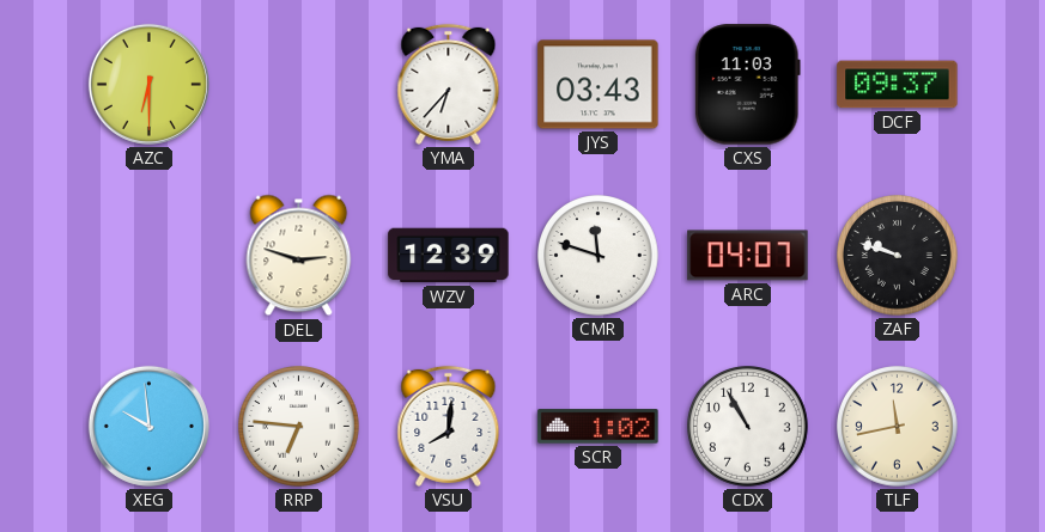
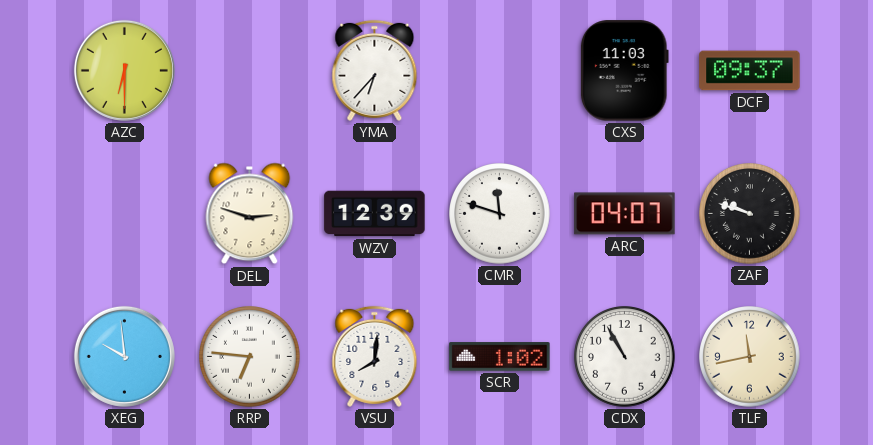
JYS: 03:43 -> none
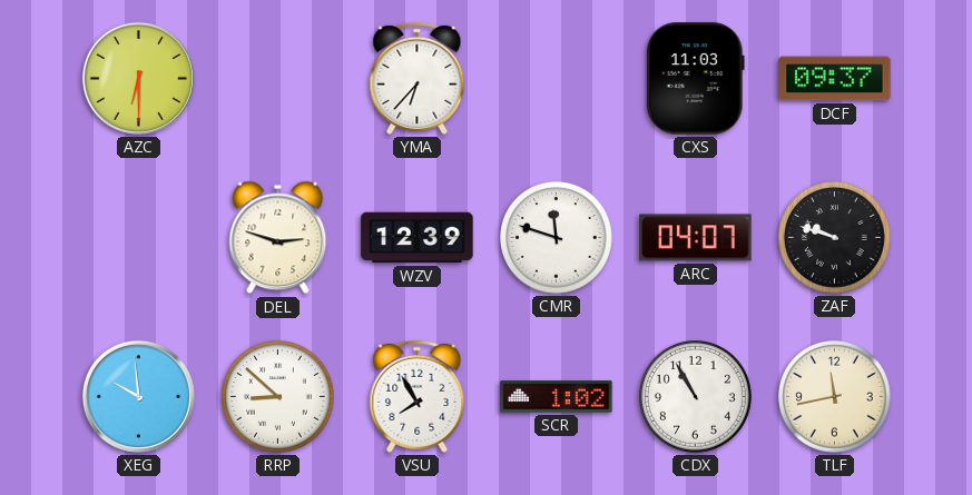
RRP: 6:46 -> 8:52
VSU: 8:01 -> 7:55
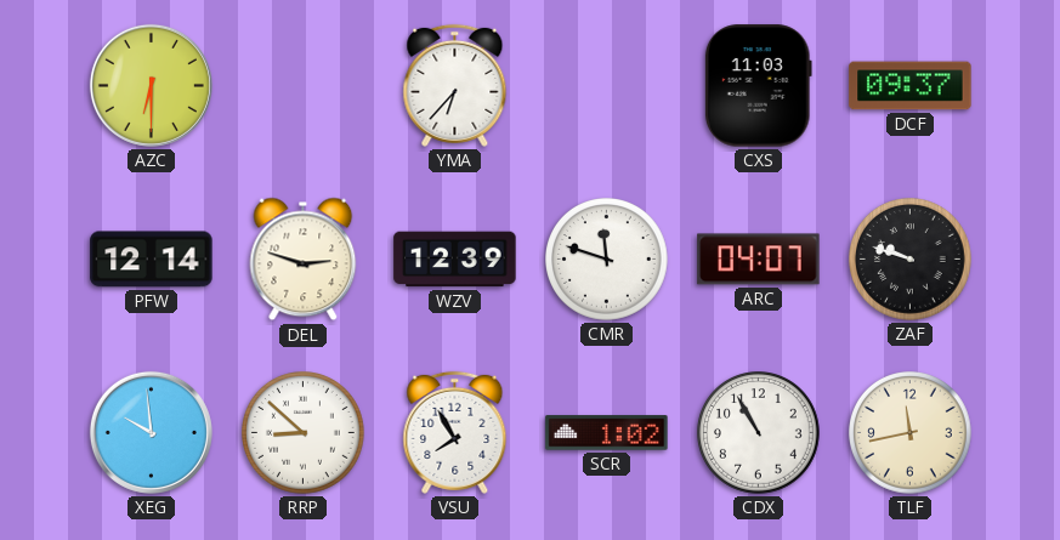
PFW: none -> 12:14
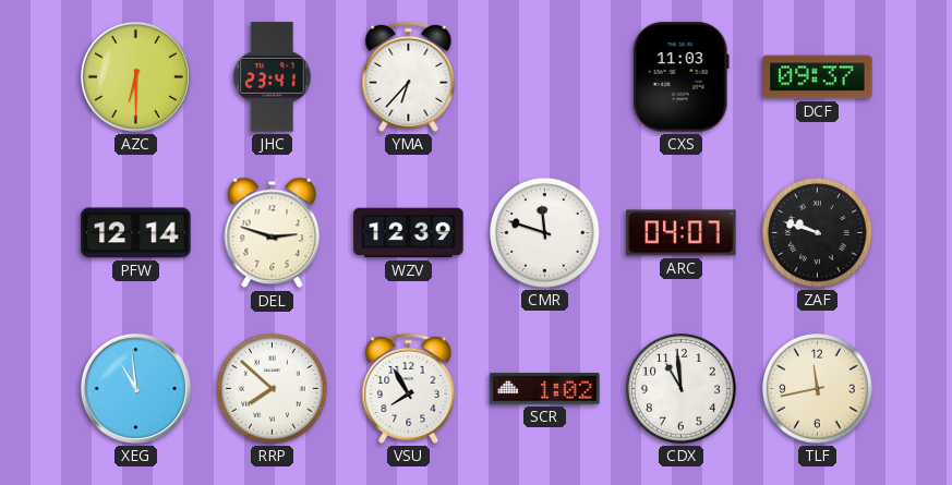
JHC: none -> 23:41
XEG: 9:59 -> 10:59
RRP: 8:52 -> 7:52
CDX: 10:55 -> 10:59
